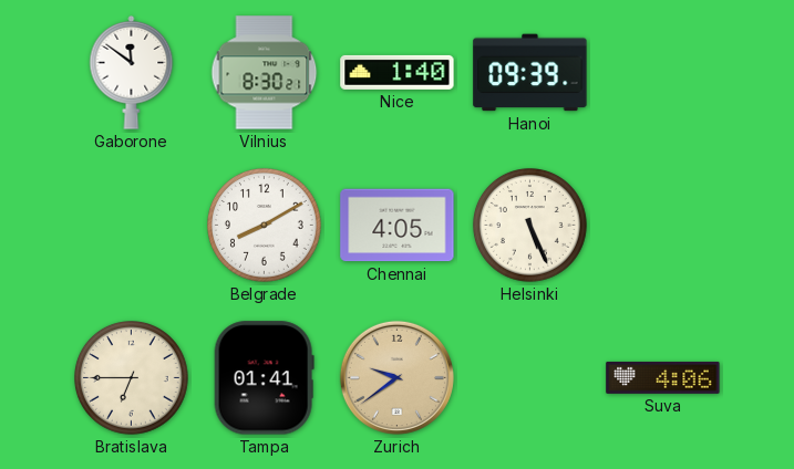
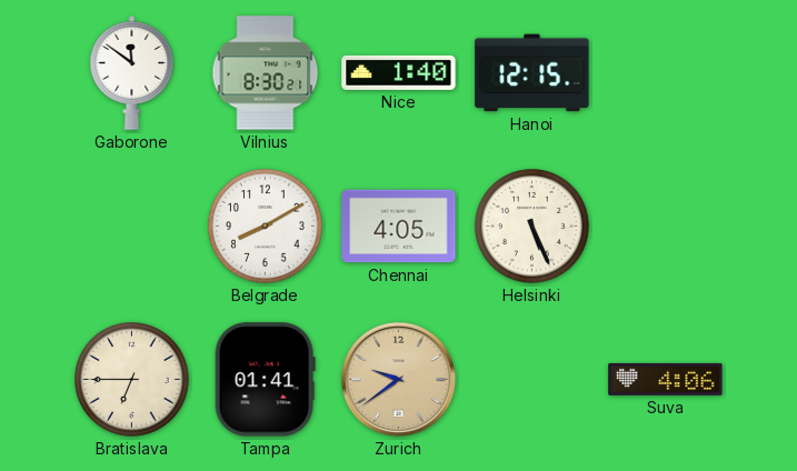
Hanoi: 09:39 -> 12:15
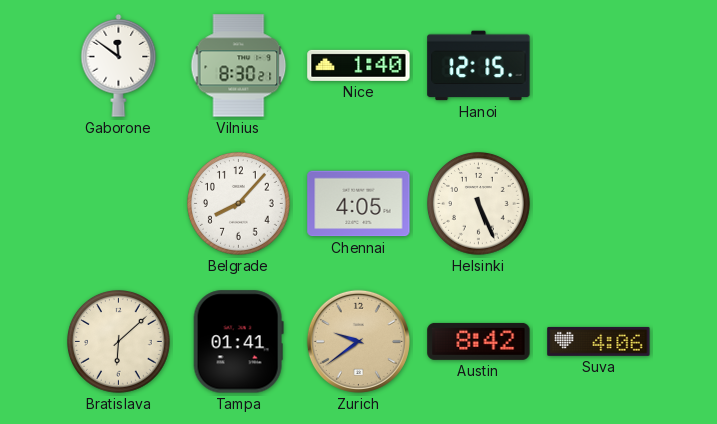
Belgrade: 8:10 -> 8:07
Bratislava: 6:45 -> 6:08
Austin: none -> 8:42
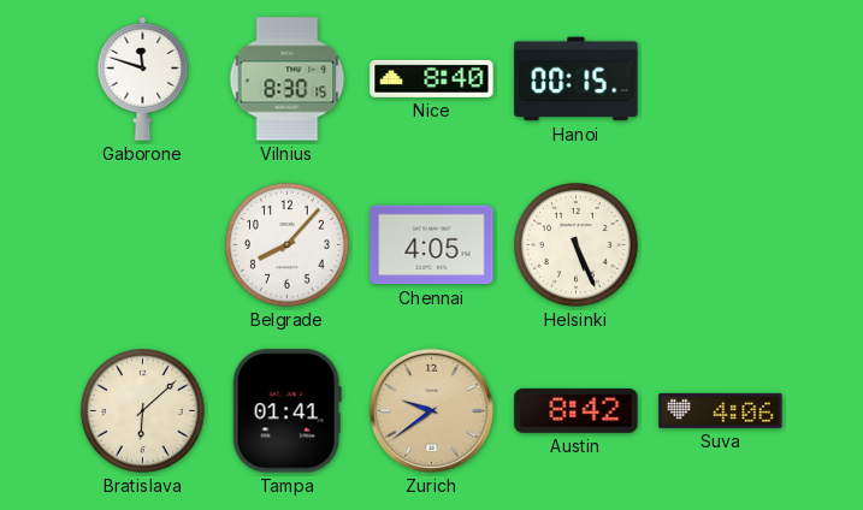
Gaborone: 11:51 -> 11:48
Vilnius: 8:30:21 -> 8:30:15
Nice: 1:40 -> 8:40
Hanoi: 12:15 -> 00:15
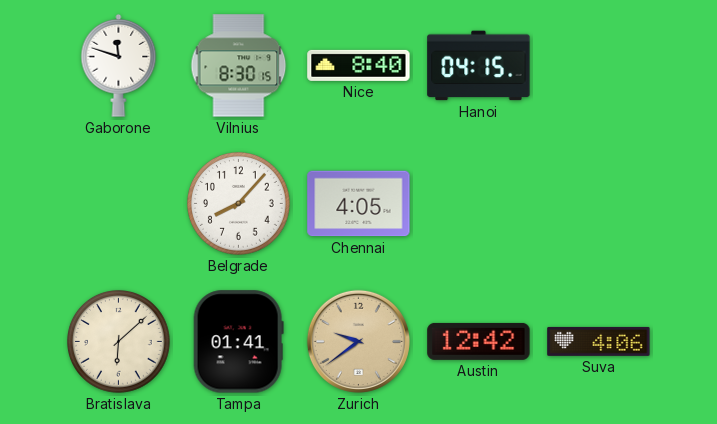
Hanoi: 00:15 -> 04:15
Helsinki: 5:26 -> none
Austin: 8:42 -> 12:42
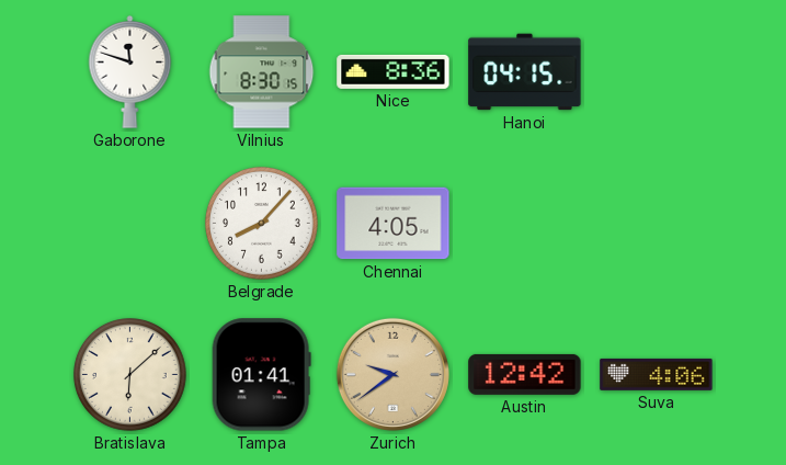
Nice: 8:40 -> 8:36
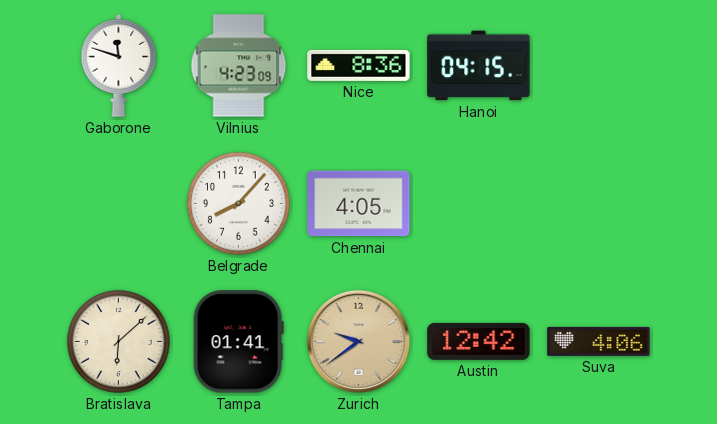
Vilnius: 8:30 -> 4:23
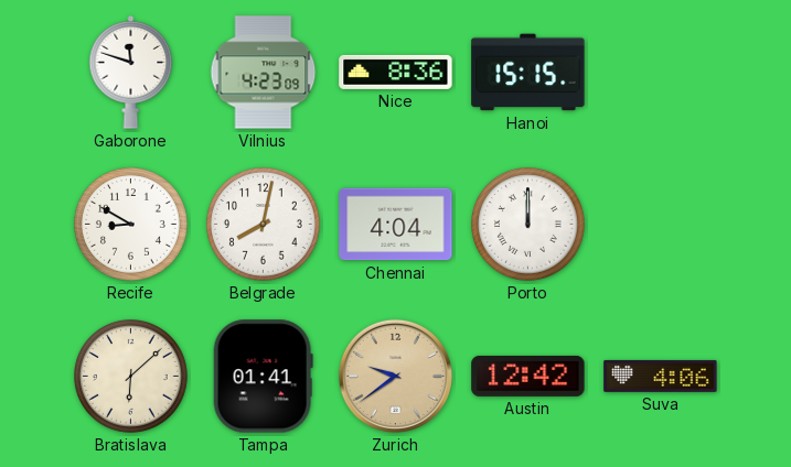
Hanoi: 04:15 -> 15:15
Recife: none -> 8:50
Belgrade: 8:07 -> 8:02
Chennai: 4:05 -> 4:04
Porto: none -> 12:00
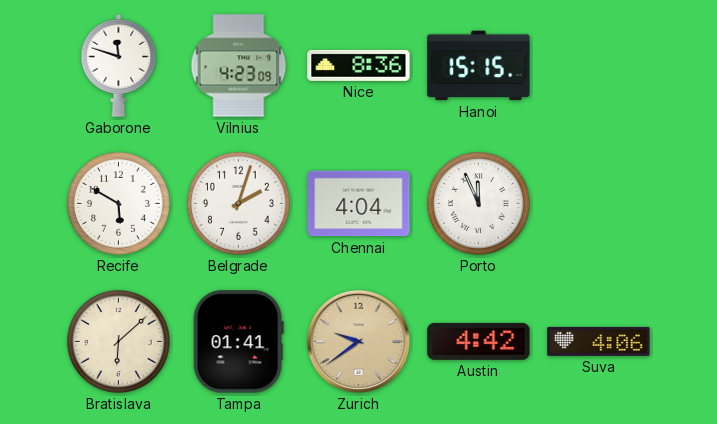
Recife: 8:50 -> 5:50
Belgrade: 8:02 -> 2:03
Porto: 12:00 -> 11:56
Austin: 12:42 -> 4:42
